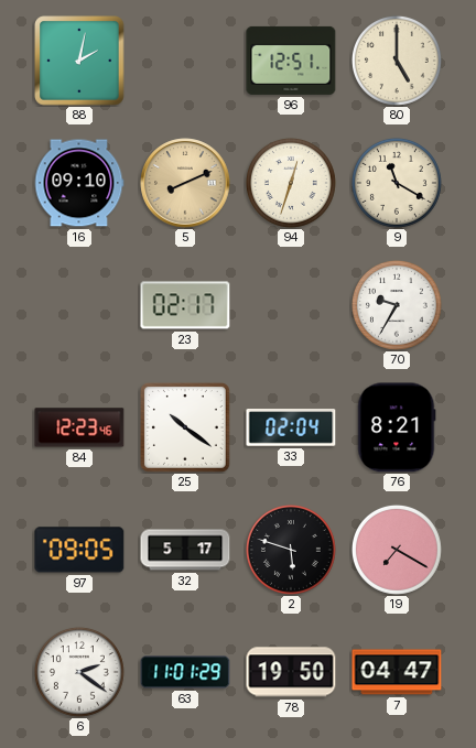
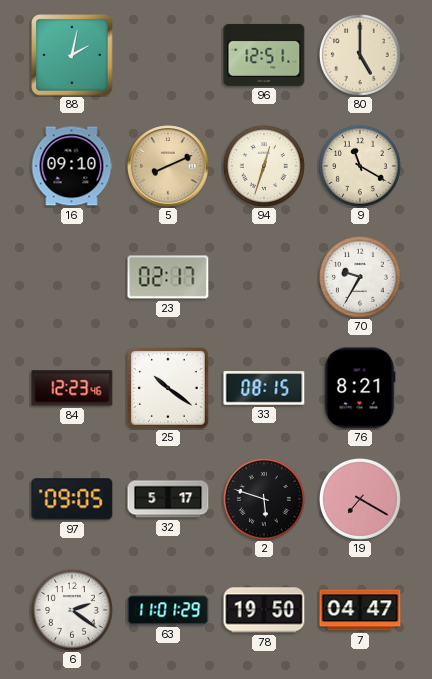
33: 02:04 -> 08:15
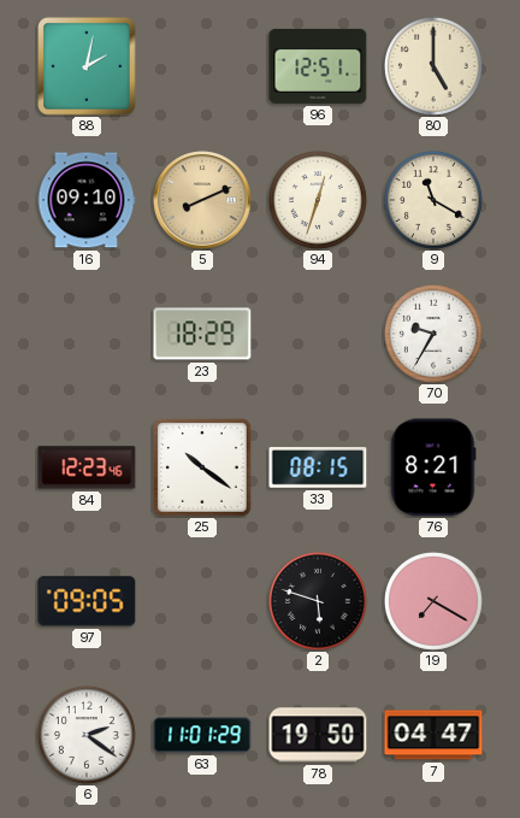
23: 02:17 -> 18:29
32: 5:17 -> none
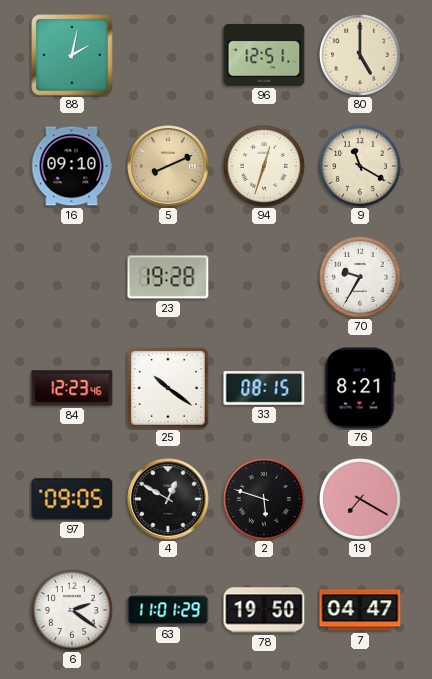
23: 18:29 -> 19:28
4: none -> 12:50
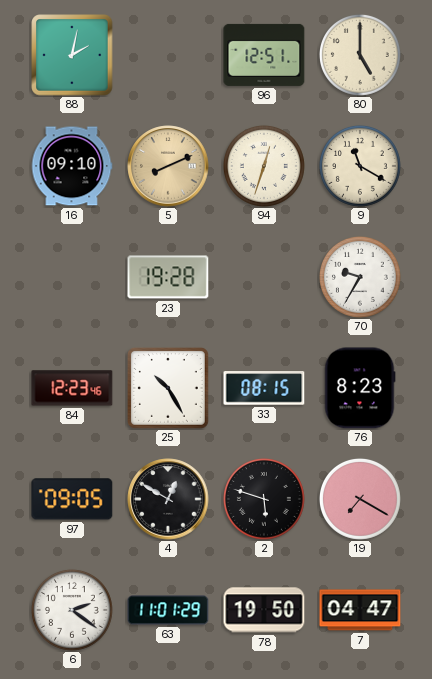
25: 10:21 -> 10:25
76: 8:21 -> 8:23
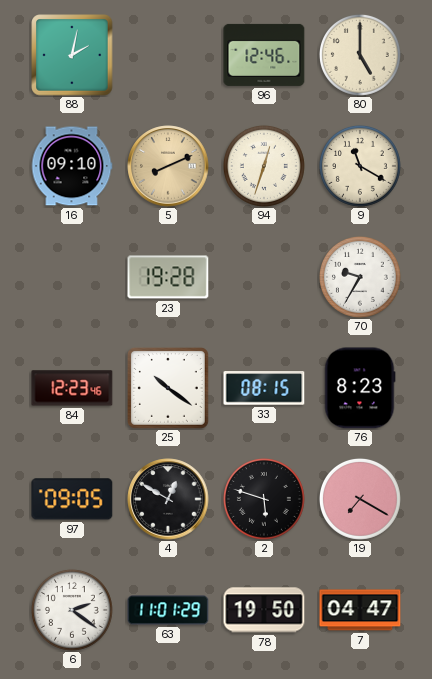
96: 12:51 -> 12:46
25: 10:25 -> 10:21
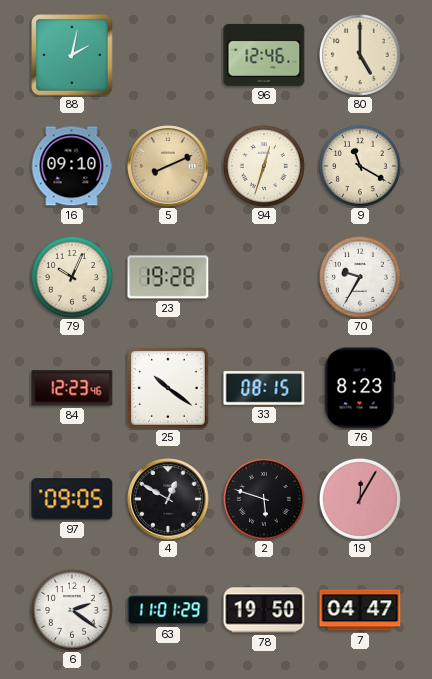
79: none -> 10:04
19: 7:20 -> 12:05
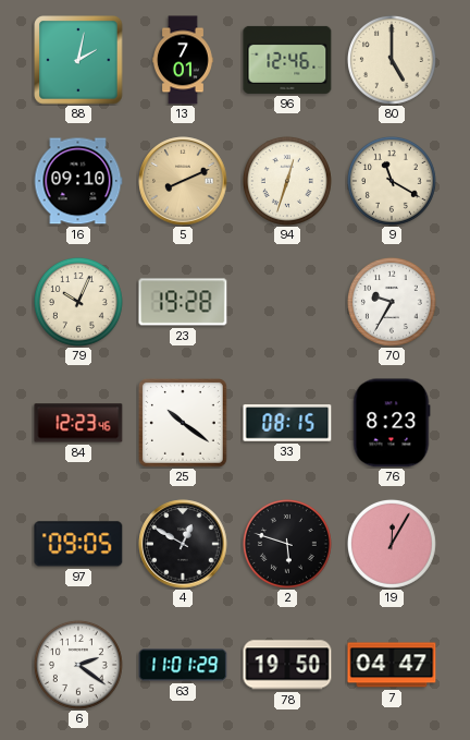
13: none -> 7:01
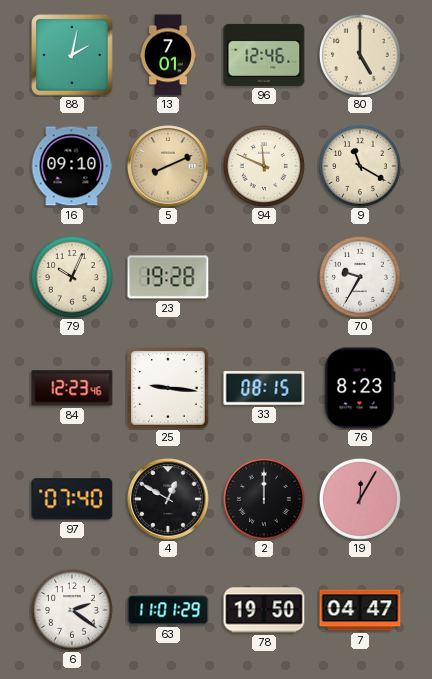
94: 12:33 -> 11:49
25: 10:21 -> 9:16
97: 09:05 -> 07:40
2: 5:48 -> 12:00
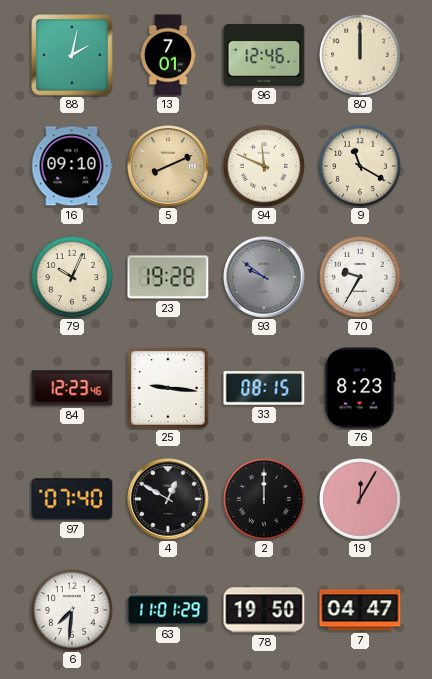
80: 5:00 -> 12:00
93: none -> 9:51
6: 2:21 -> 7:31
